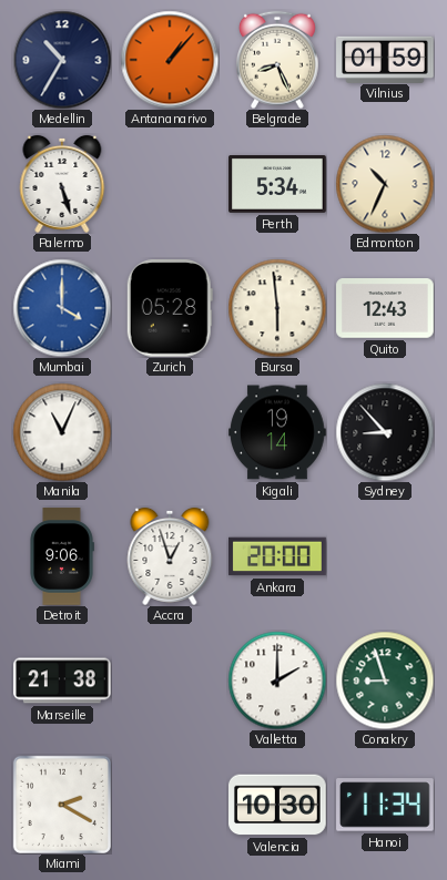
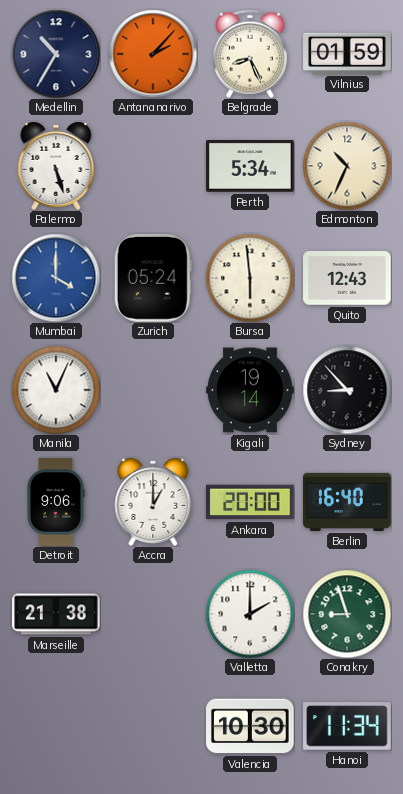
Antananarivo: 1:07 -> 2:07
Zurich: 05:28 -> 05:24
Accra: 12:57 -> 1:00
Berlin: none -> 16:40
Miami: 2:20 -> none
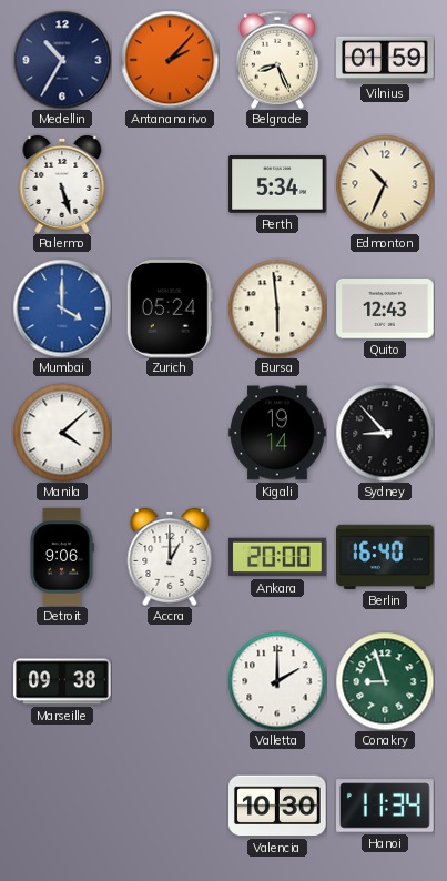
Manila: 11:04 -> 4:08
Marseille: 21:38 -> 09:38
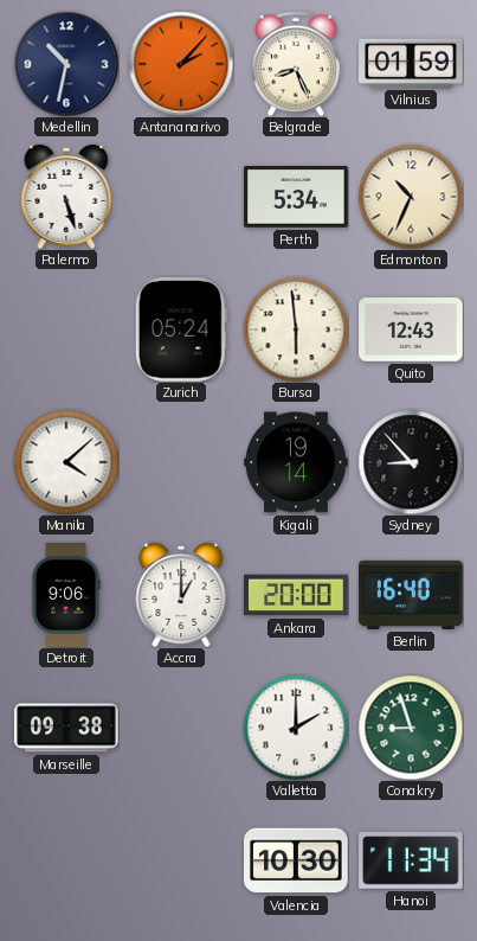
Medellin: 10:35 -> 10:32
Mumbai: 4:00 -> none
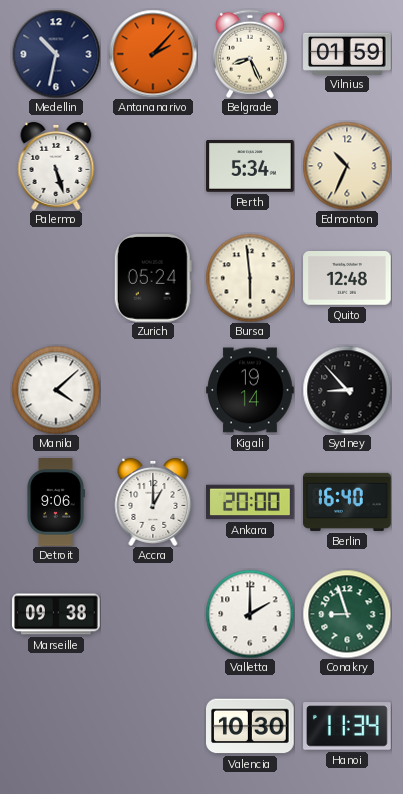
Quito: 12:43 -> 12:48
